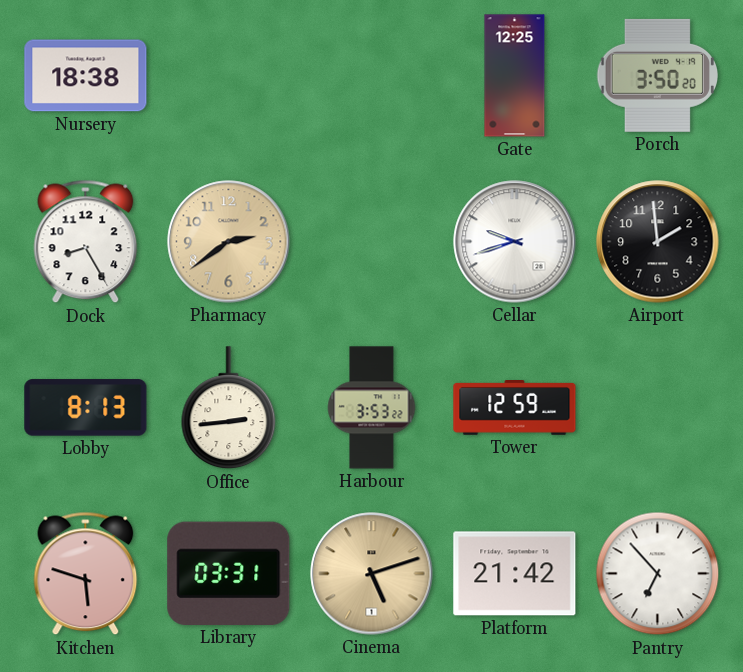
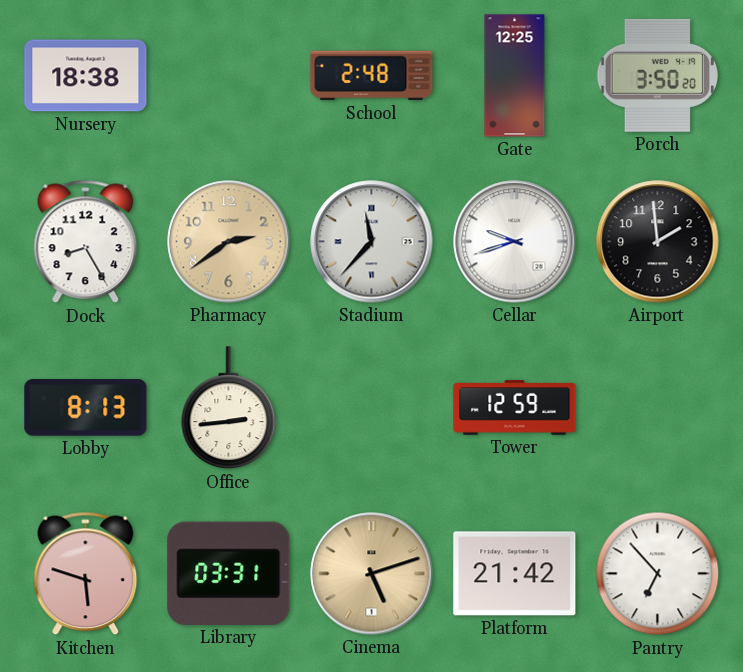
School: none -> 2:48
Stadium: none -> 11:37
Harbour: 3:53 -> none
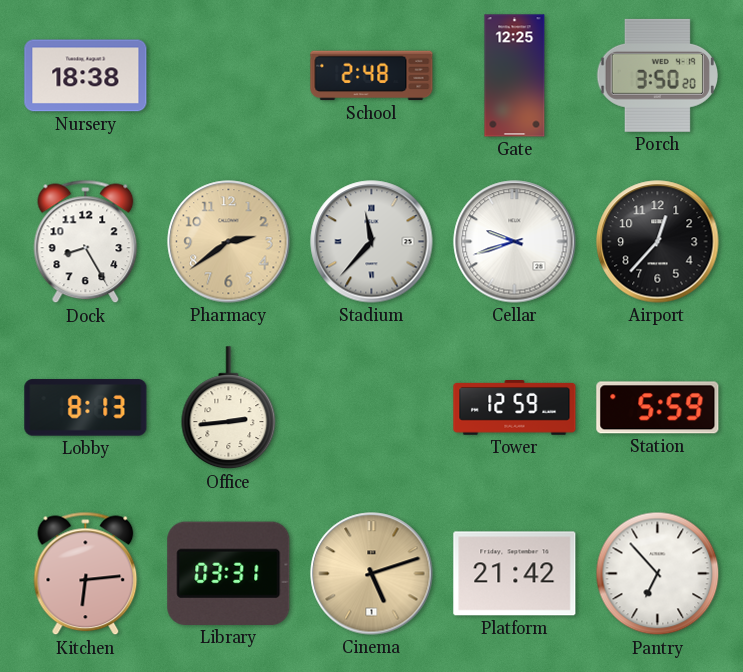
Airport: 1:59 -> 12:37
Station: none -> 5:59
Kitchen: 5:48 -> 6:14
